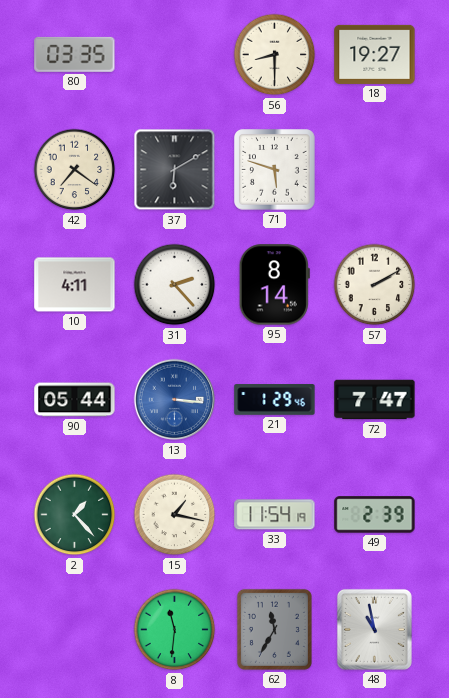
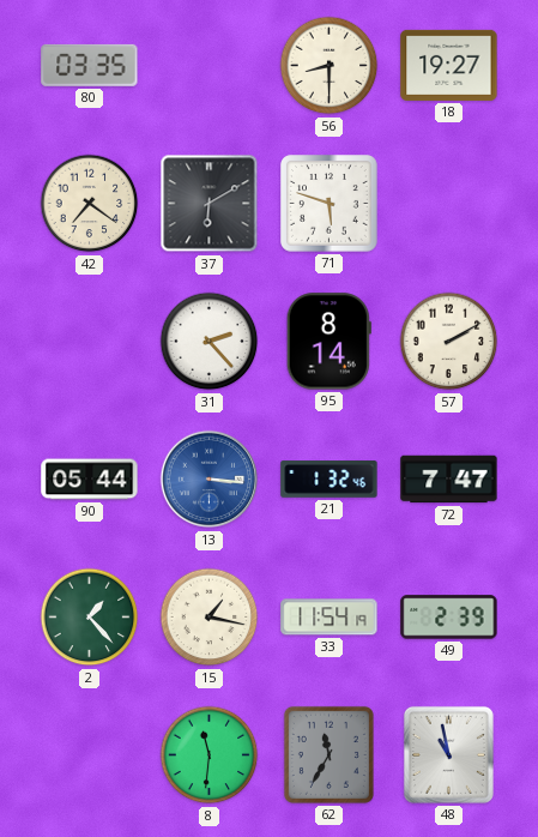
10: 4:11 -> none
21: 1:29 -> 1:32
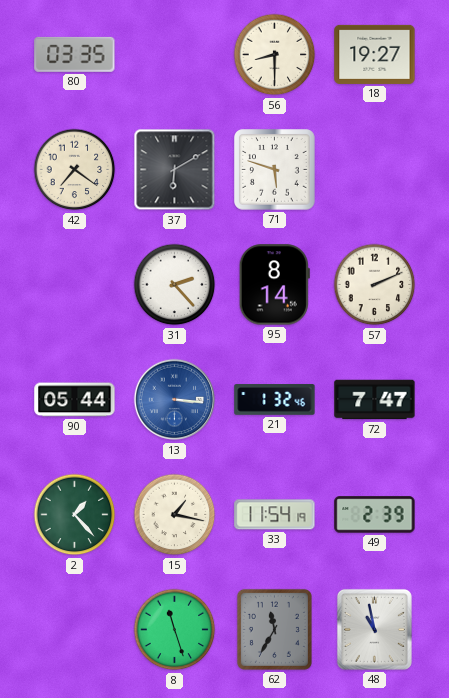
57: 2:10 -> 2:11
8: 11:31 -> 11:27
